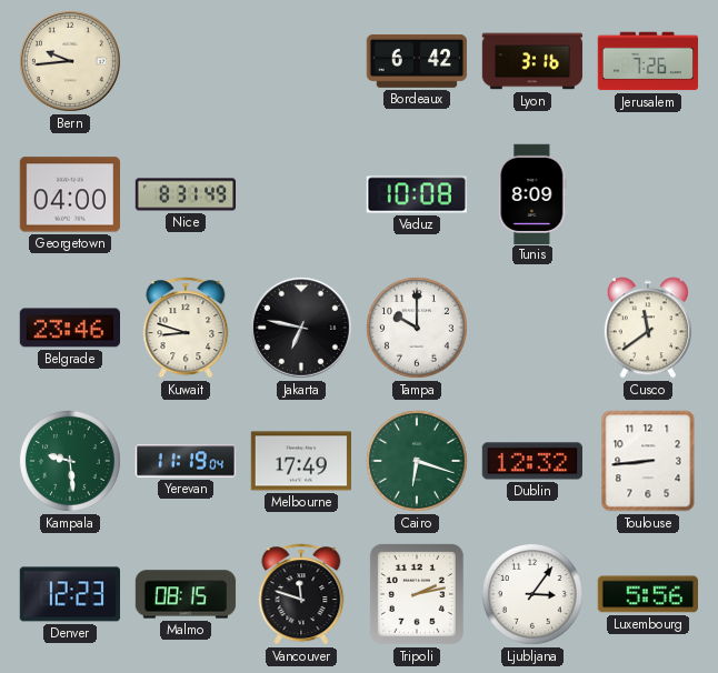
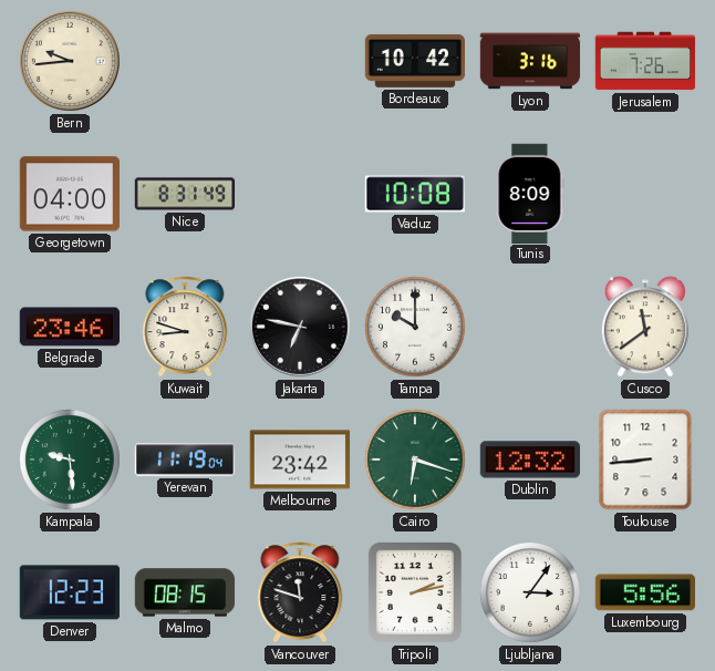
Bordeaux: 6:42 -> 10:42
Melbourne: 17:49 -> 23:42
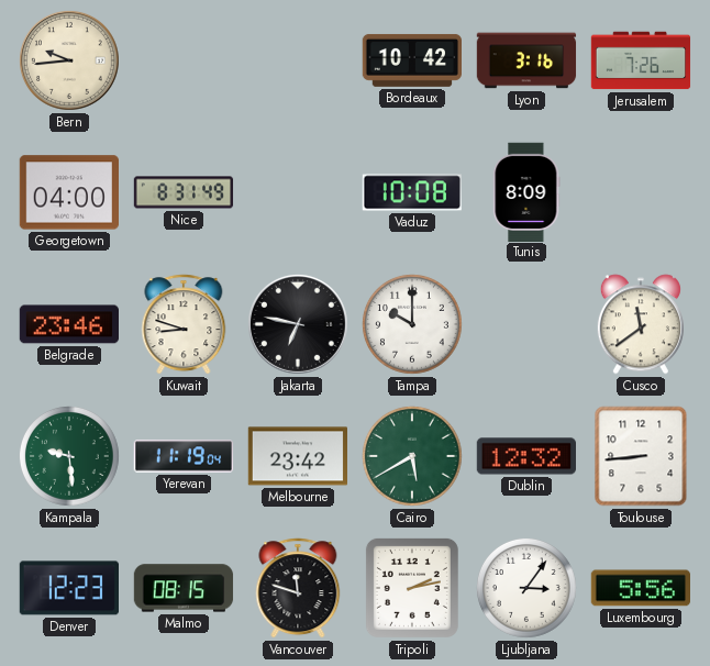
Cairo: 6:18 -> 5:40
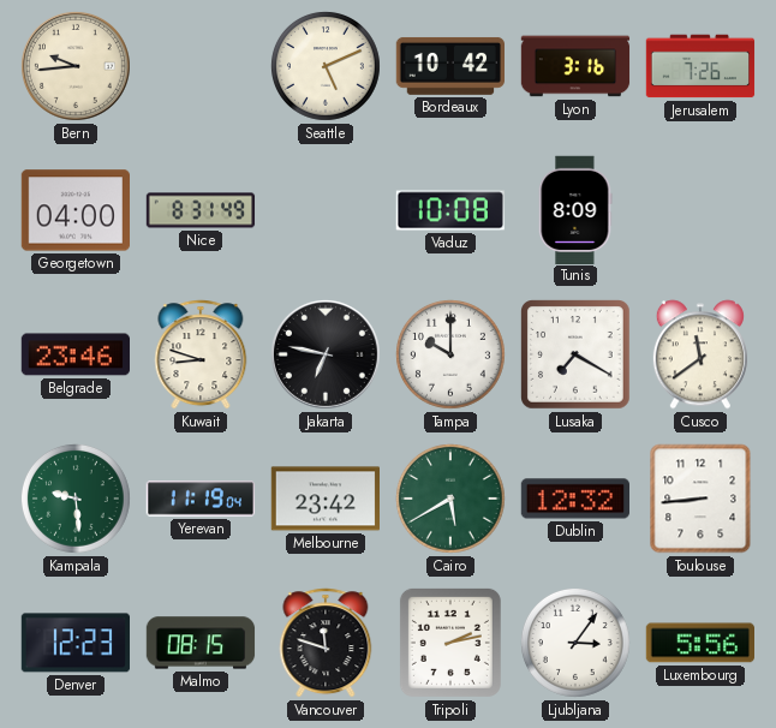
Seattle: none -> 5:11
Lusaka: none -> 7:20
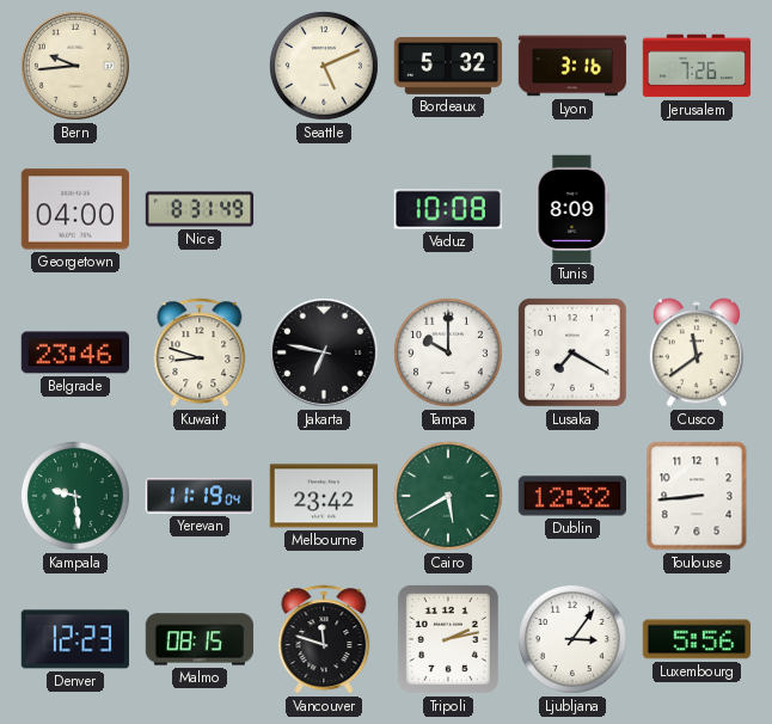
Bordeaux: 10:42 -> 5:32
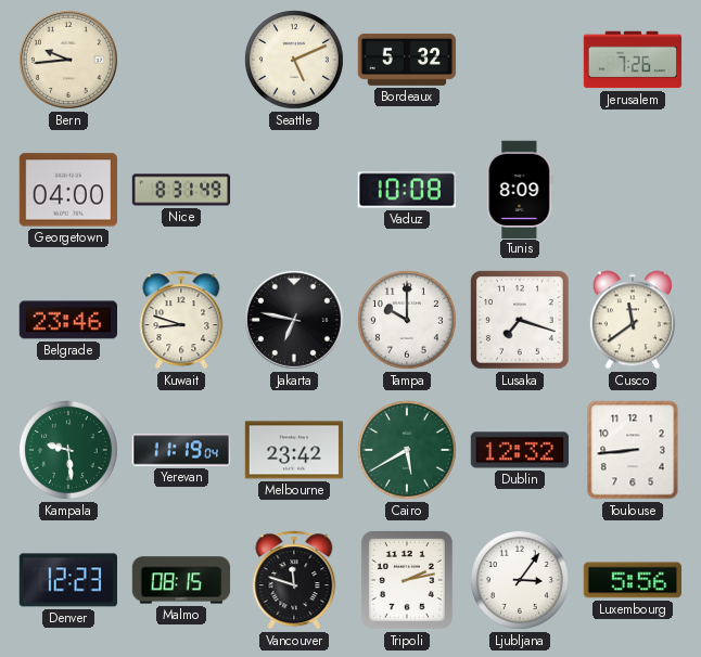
Lyon: 3:16 -> none
Lusaka: 7:20 -> 7:18
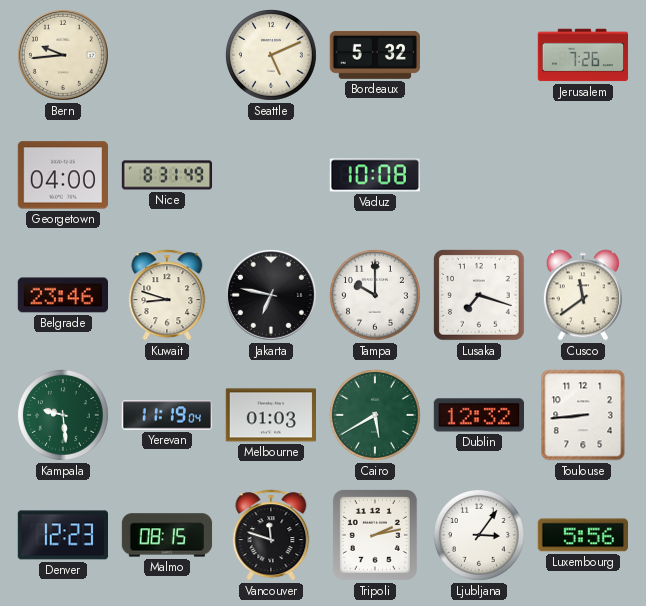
Tunis: 8:09 -> none
Melbourne: 23:42 -> 01:03
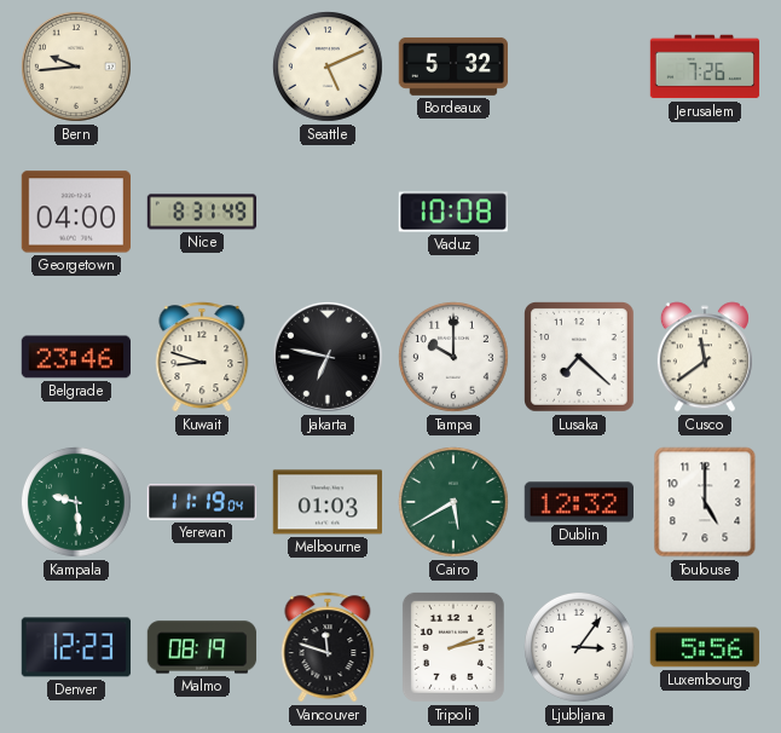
Lusaka: 7:18 -> 7:22
Toulouse: 8:44 -> 5:00
Malmo: 08:15 -> 08:19
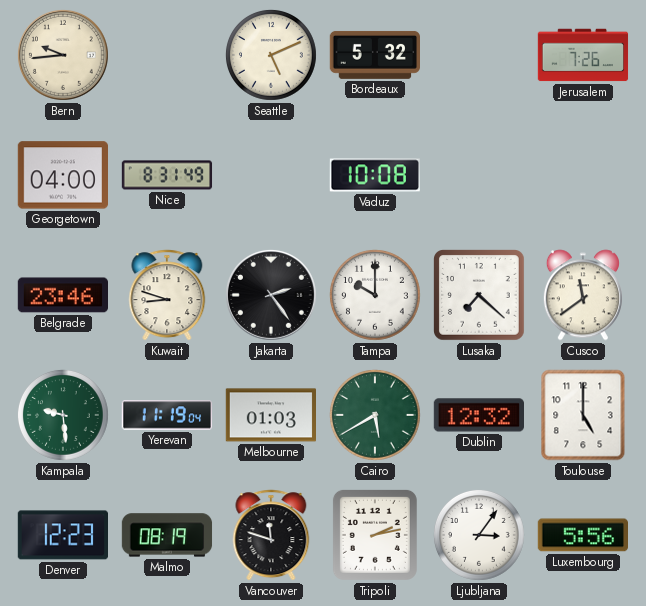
Jakarta: 6:47 -> 2:24
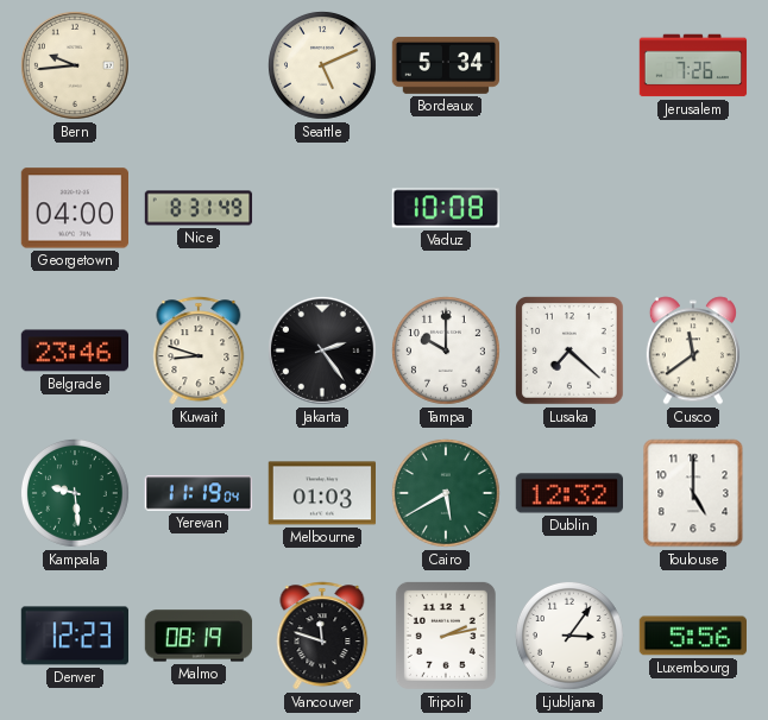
Bordeaux: 5:32 -> 5:34
